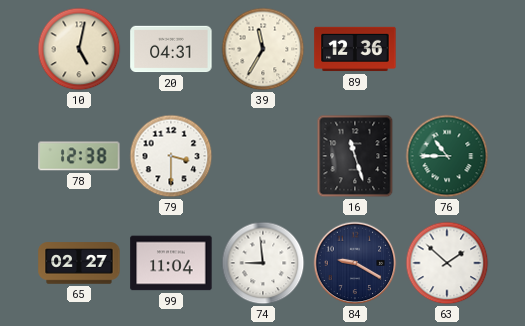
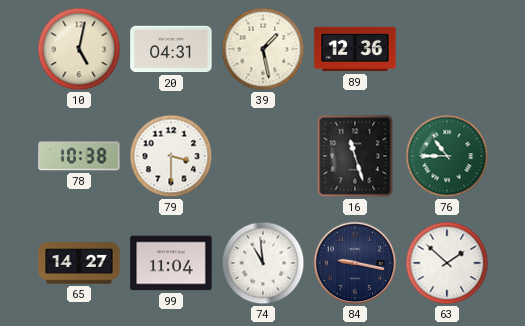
39: 11:35 -> 1:28
78: 12:38 -> 10:38
65: 02:27 -> 14:27
74: 8:59 -> 10:59
84: 9:20 -> 9:17
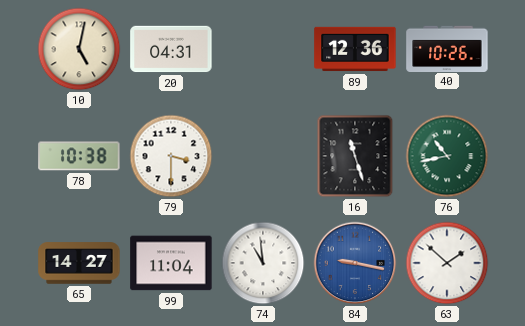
39: 1:28 -> none
40: none -> 10:26
76: 10:45 -> 10:43
84 dial: navy -> blue
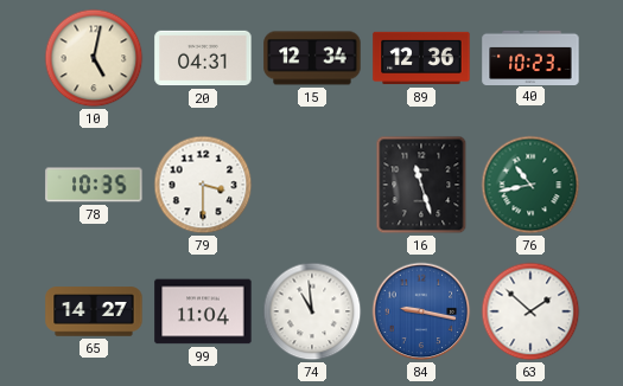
15: none -> 12:34
40: 10:26 -> 10:23
78: 10:38 -> 10:35
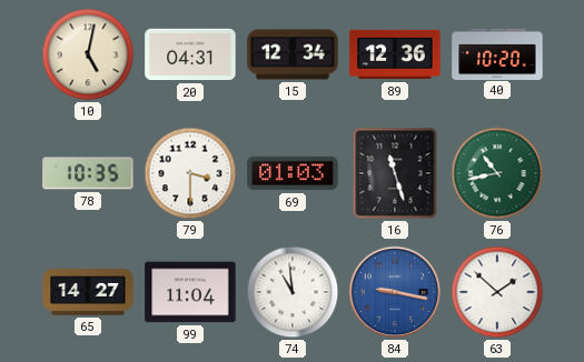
40: 10:23 -> 10:20
69: none -> 01:03
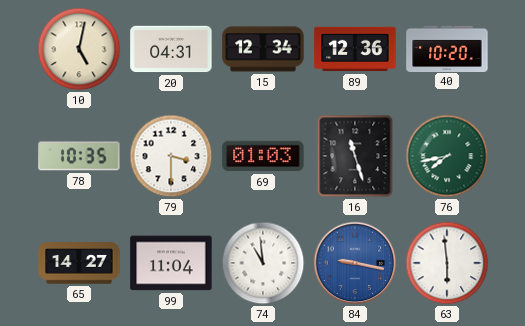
76: 10:43 -> 7:43
63: 1:52 -> 5:59
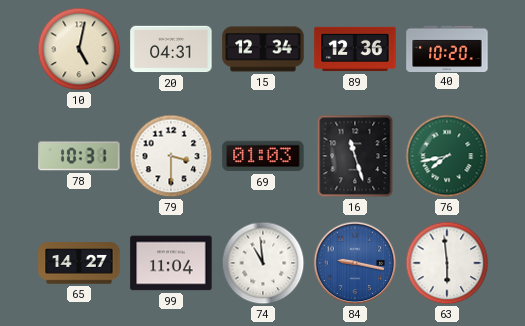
78: 10:35 -> 10:31
